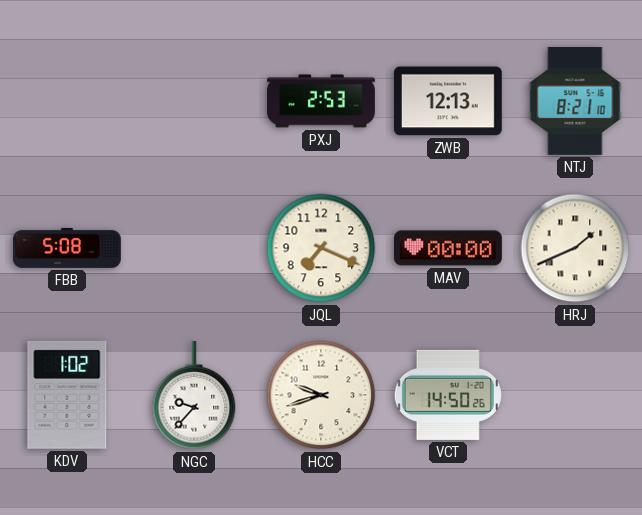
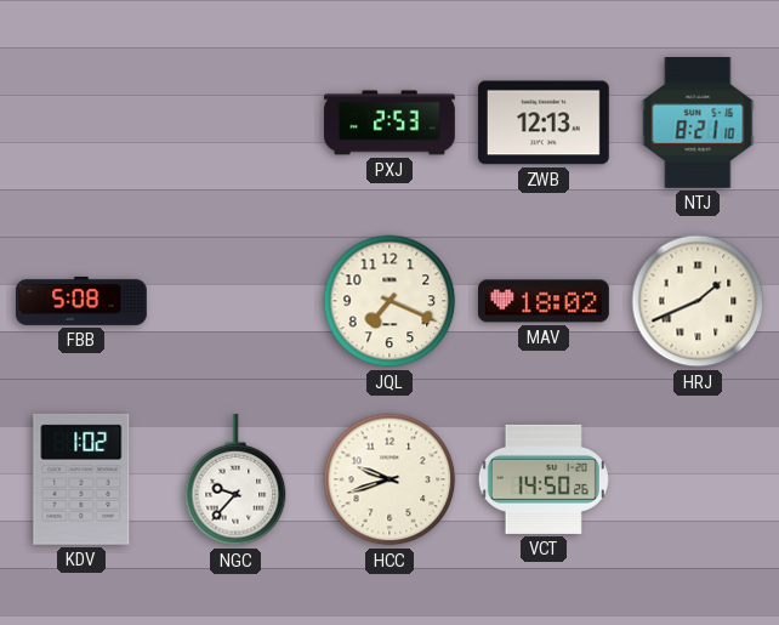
MAV: 00:00 -> 18:02
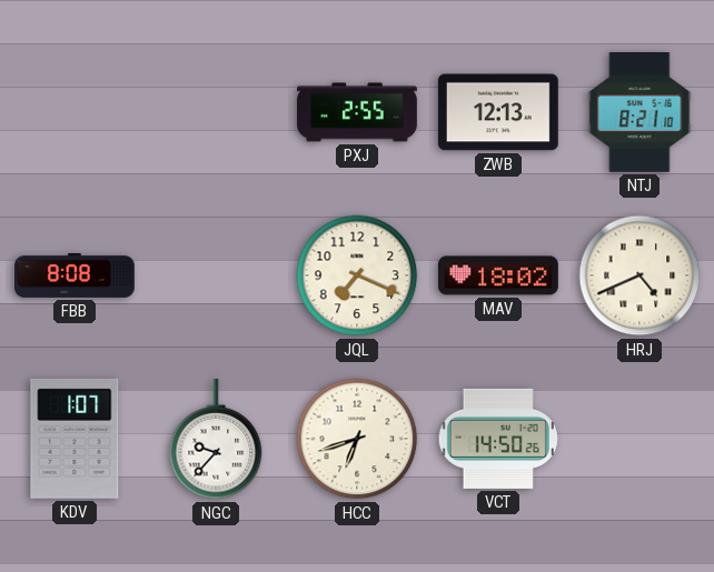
PXJ: 2:53 -> 2:55
FBB: 5:08 -> 8:08
HRJ: 1:41 -> 4:41
KDV: 1:02 -> 1:07
HCC: 9:42 -> 6:42
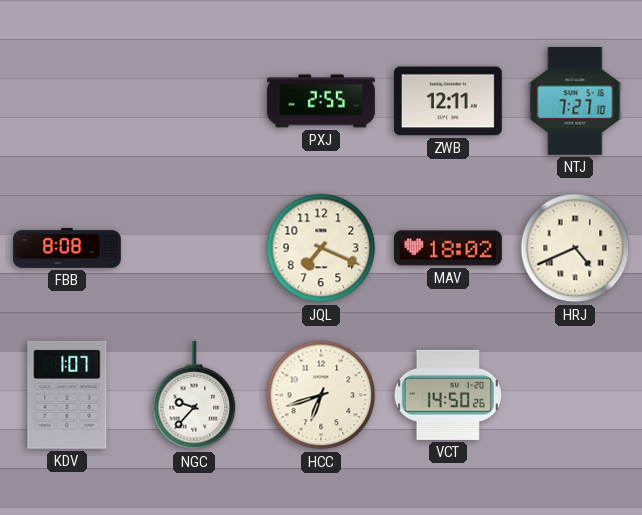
ZWB: 12:13 -> 12:11
NTJ: 8:21 -> 7:27
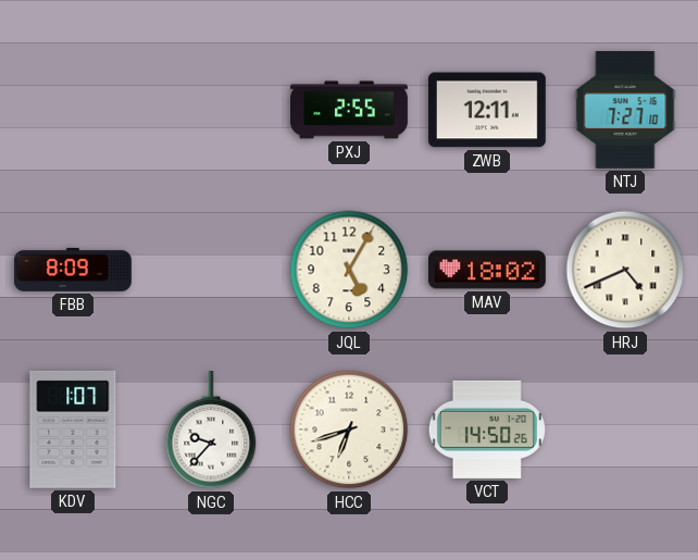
FBB: 8:08 -> 8:09
JQL: 7:19 -> 5:05
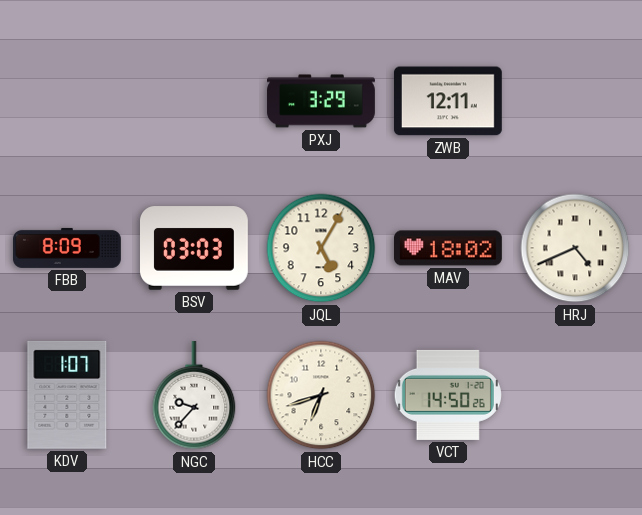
PXJ: 2:55 -> 3:29
NTJ: 7:27 -> none
BSV: none -> 03:03
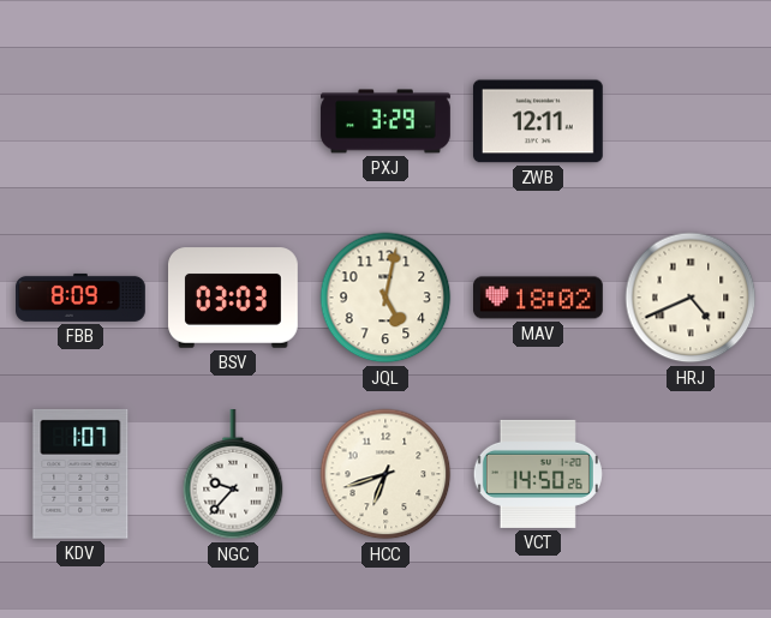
JQL: 5:05 -> 5:02
